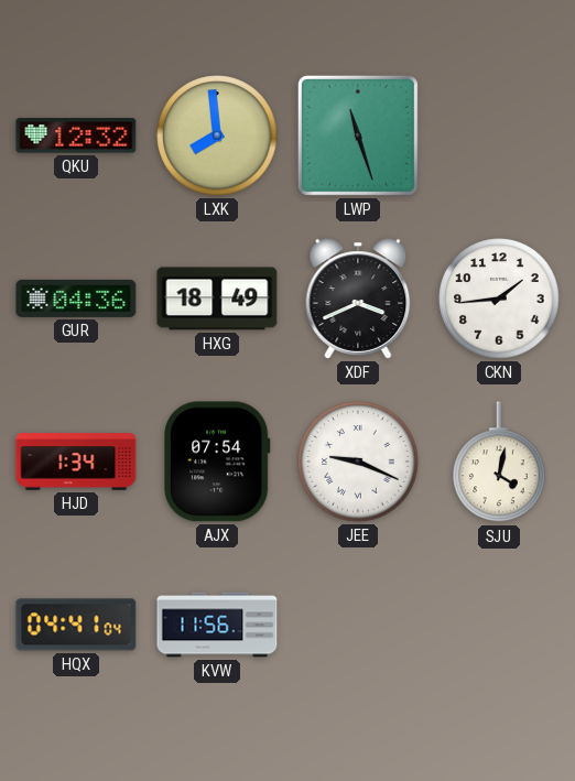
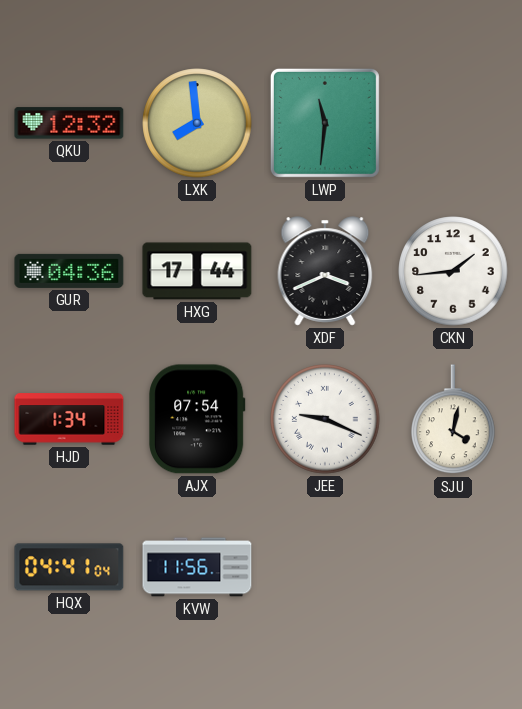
LWP: 11:27 -> 11:31
HXG: 18:49 -> 17:44
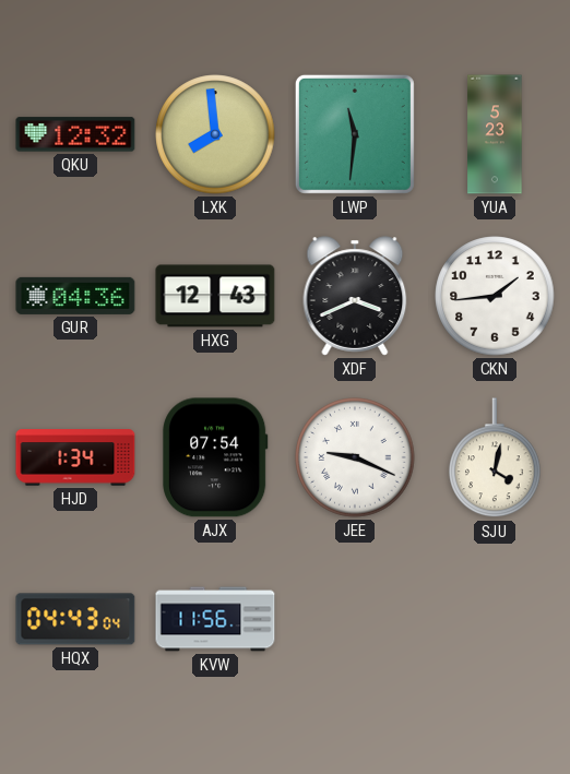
YUA: none -> 5:23
HXG: 17:44 -> 12:43
HQX: 04:41 -> 04:43
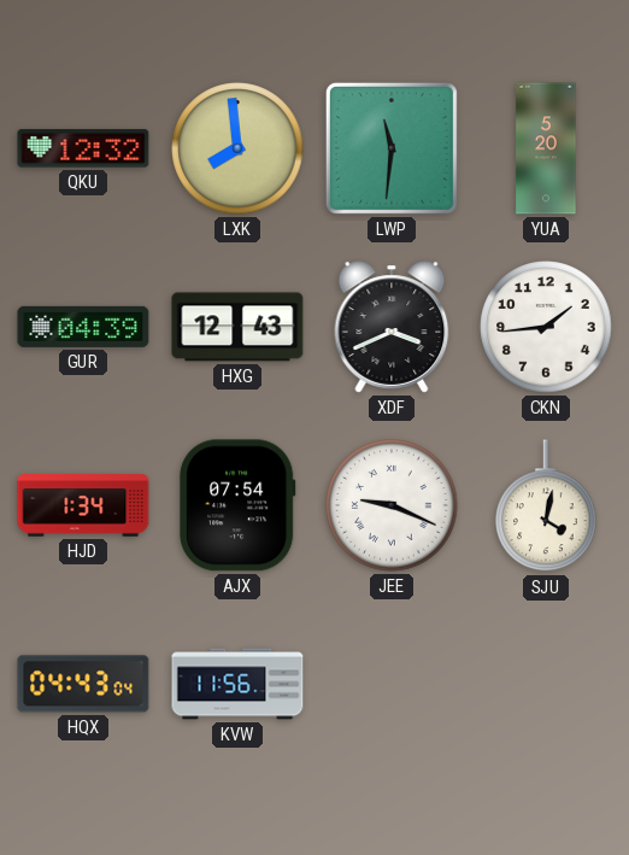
YUA: 5:23 -> 5:20
GUR: 04:36 -> 04:39
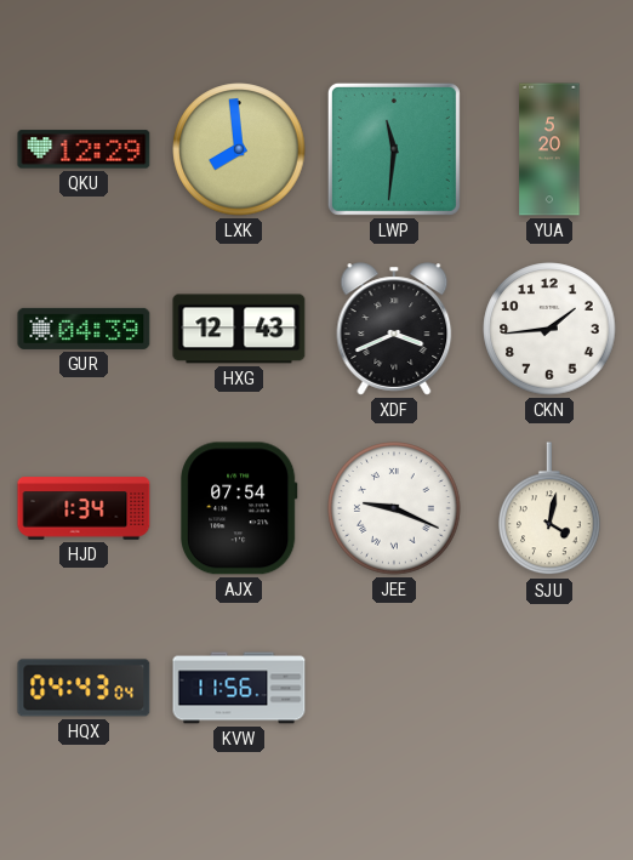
QKU: 12:32 -> 12:29
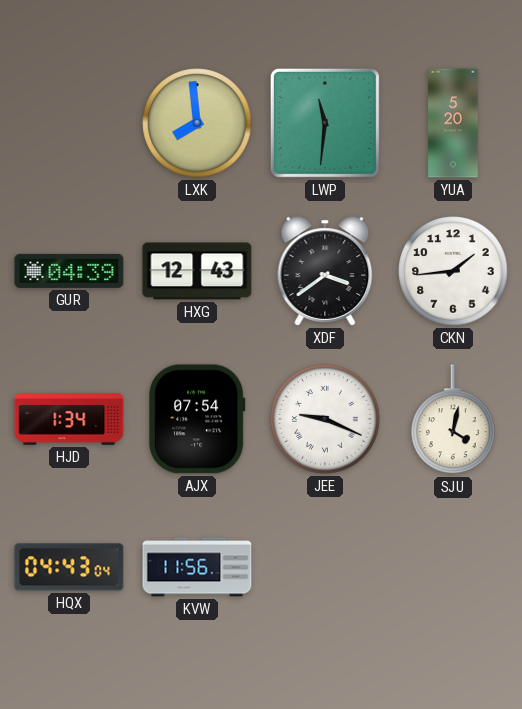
QKU: 12:29 -> none
XDF: 3:41 -> 3:39
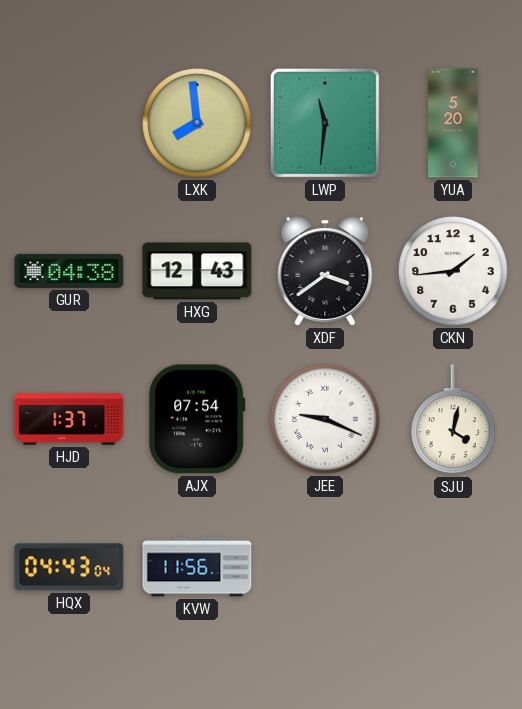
GUR: 04:39 -> 04:38
HJD: 1:34 -> 1:37
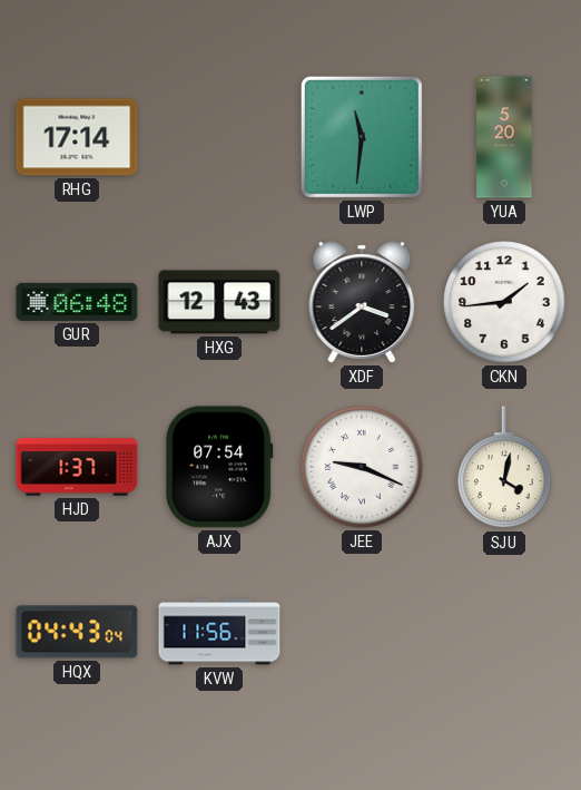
RHG: none -> 17:14
LXK: 7:59 -> none
GUR: 04:38 -> 06:48
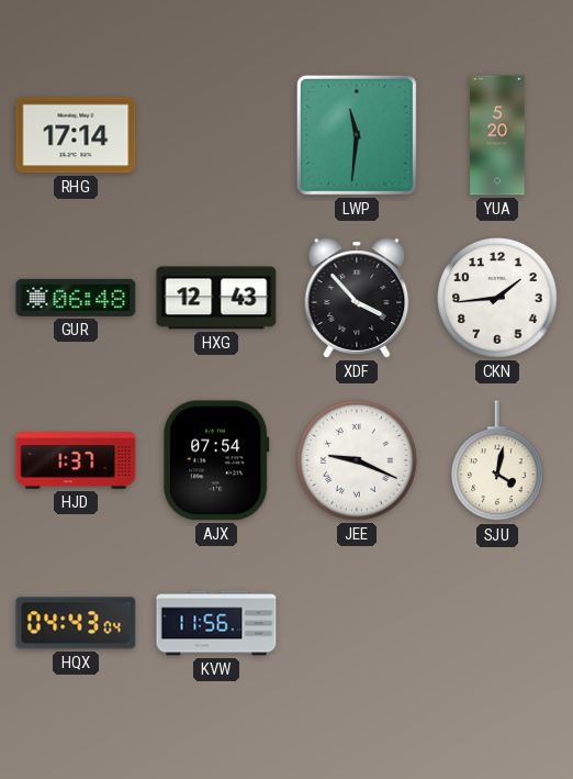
XDF: 3:39 -> 3:53
